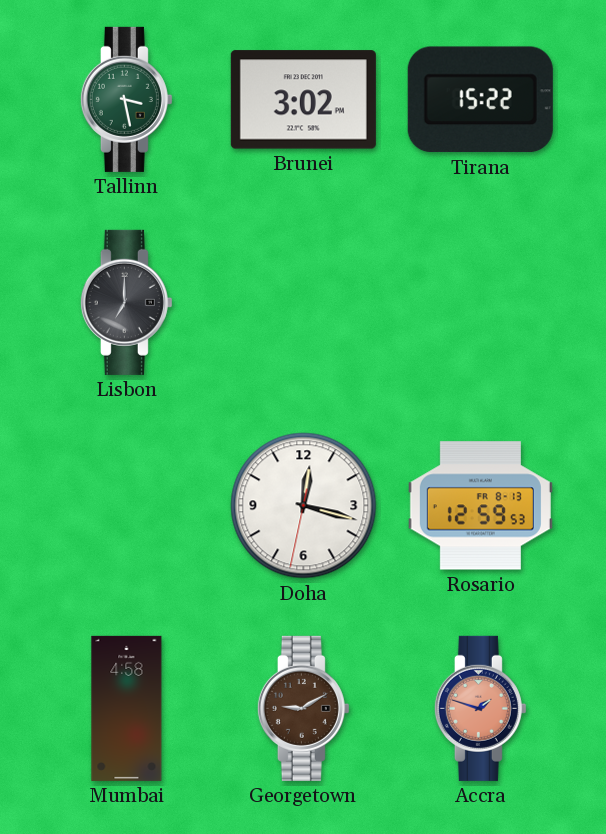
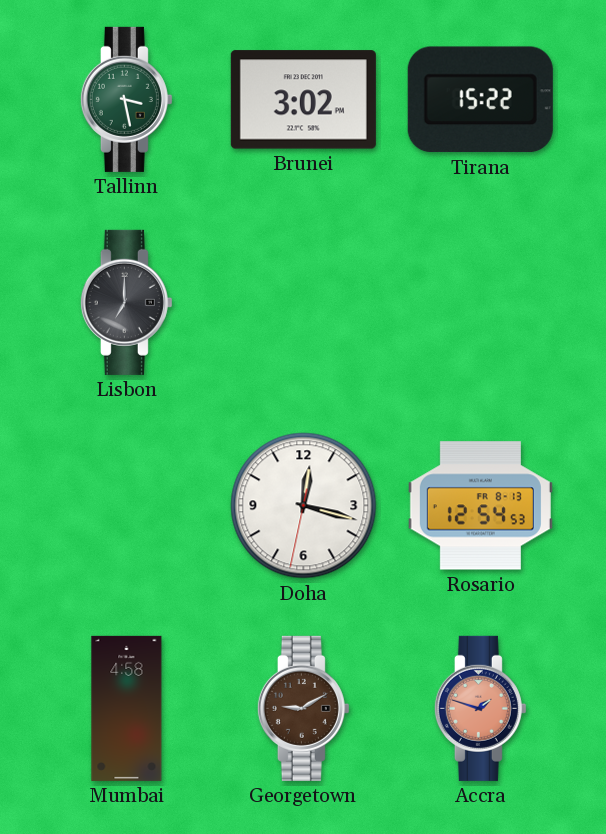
Rosario: 12:59 -> 12:54
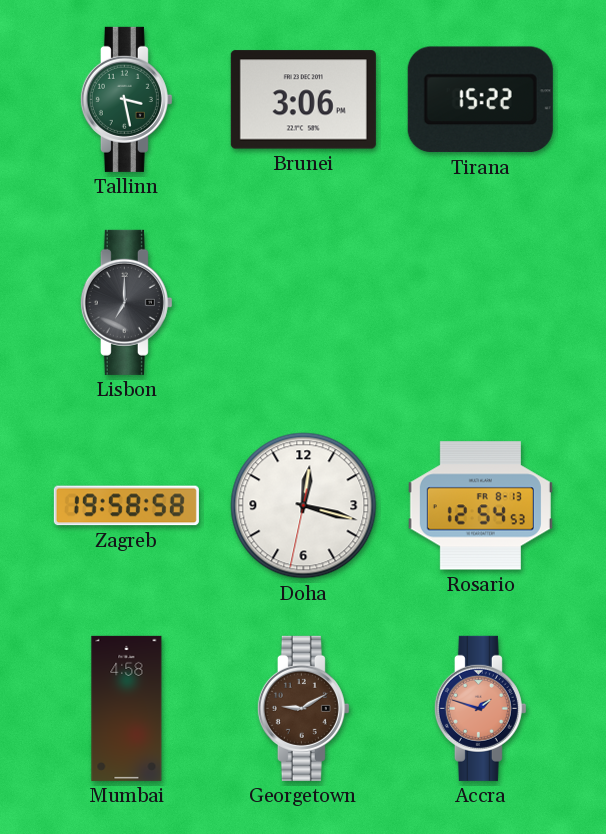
Brunei: 3:02 -> 3:06
Zagreb: none -> 19:58
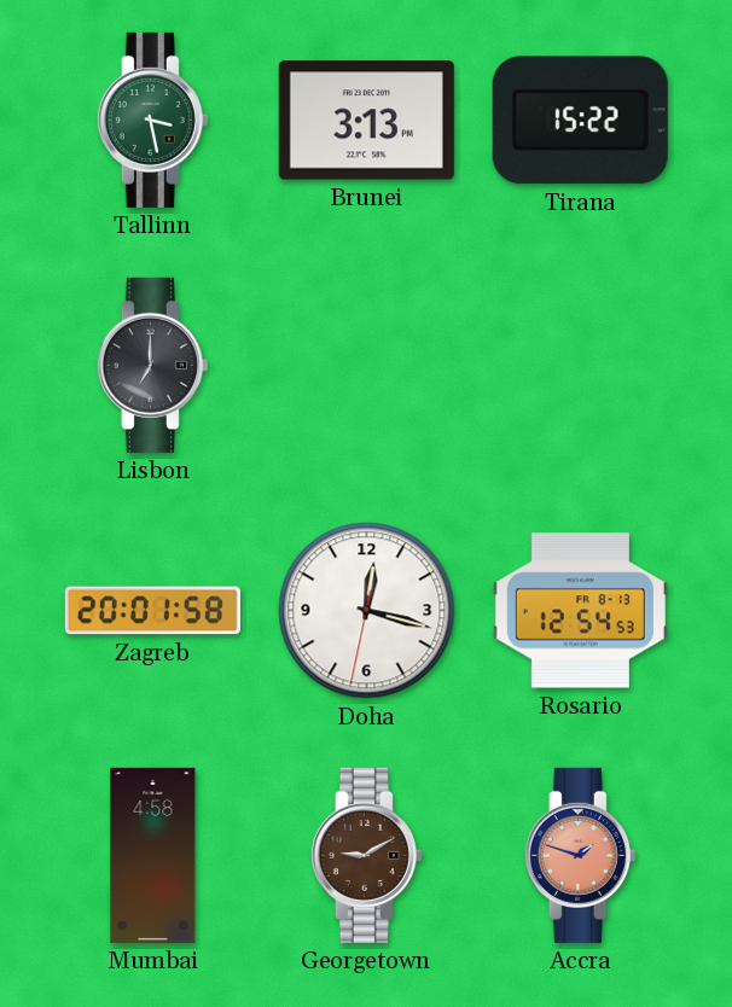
Brunei: 3:06 -> 3:13
Zagreb: 19:58 -> 20:01
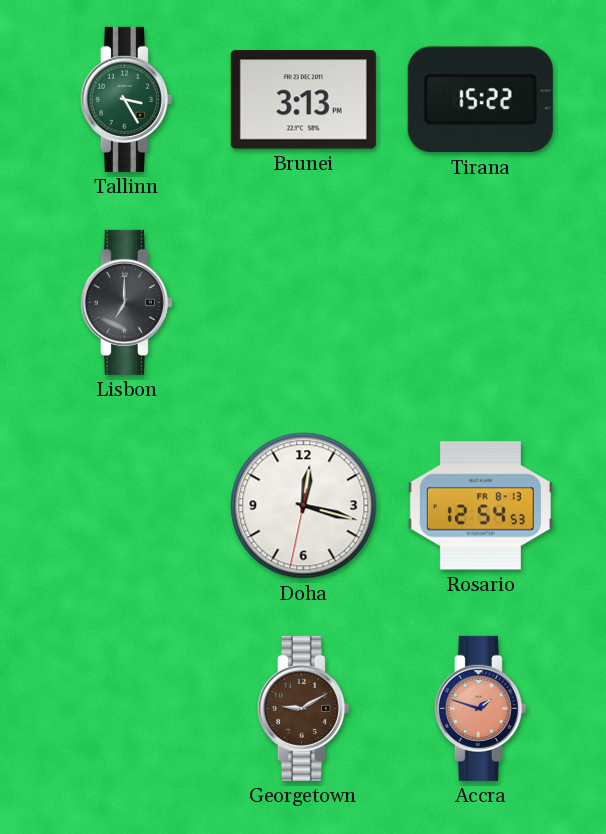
Tallinn: 3:28 -> 3:25
Zagreb: 20:01 -> none
Mumbai: 4:58 -> none
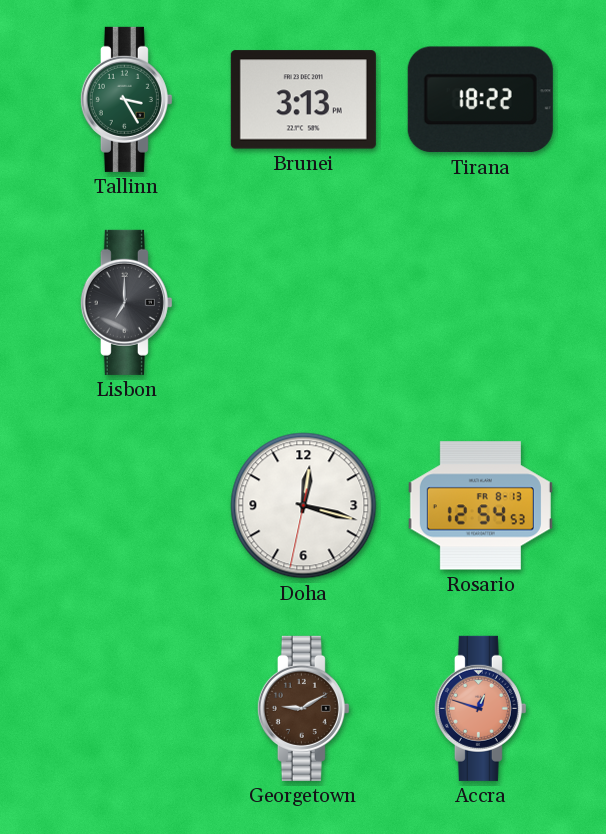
Tirana: 15:22 -> 18:22
Accra: 1:48 -> 12:48
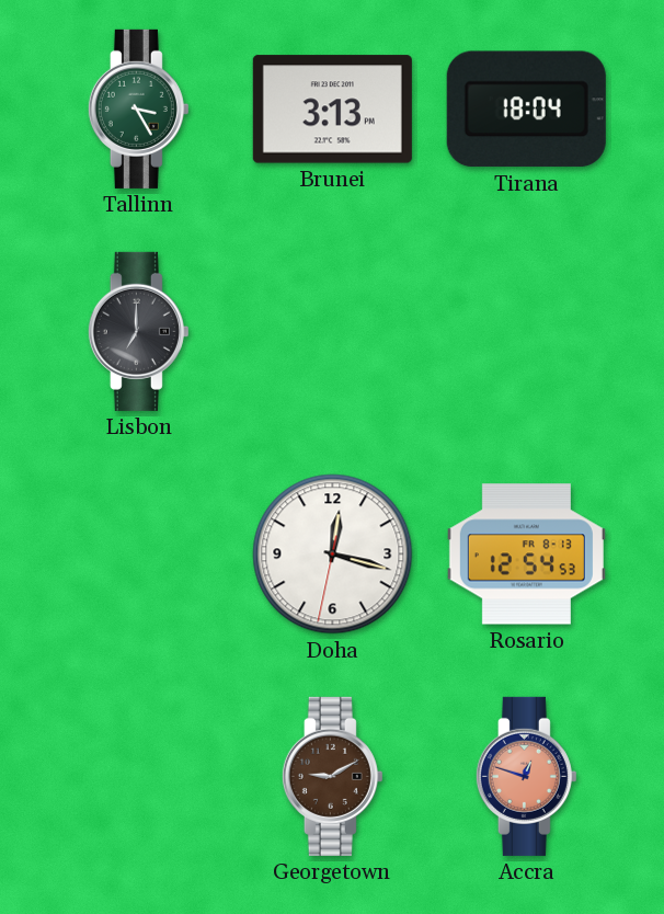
Tirana: 18:22 -> 18:04
